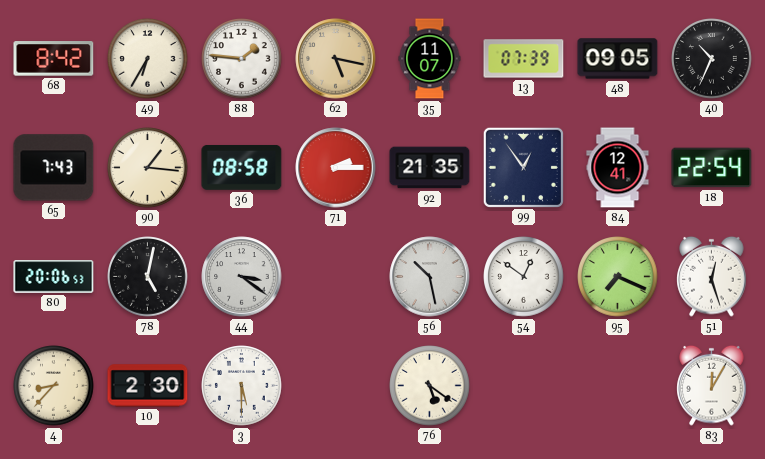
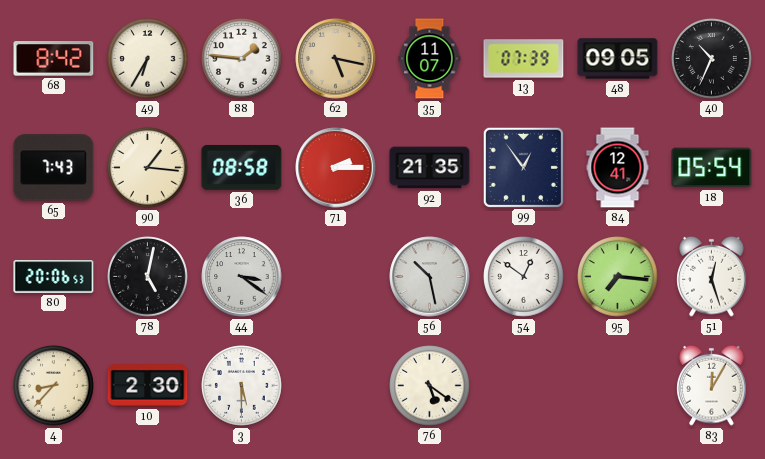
18: 22:54 -> 05:54
95: 7:19 -> 7:16
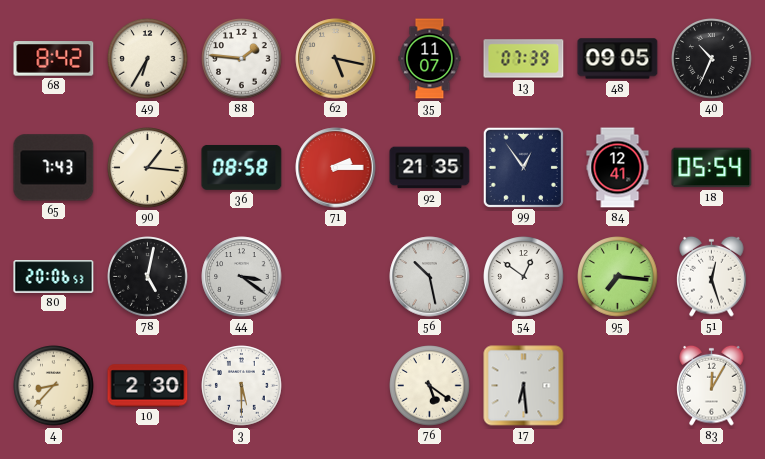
17: none -> 6:29
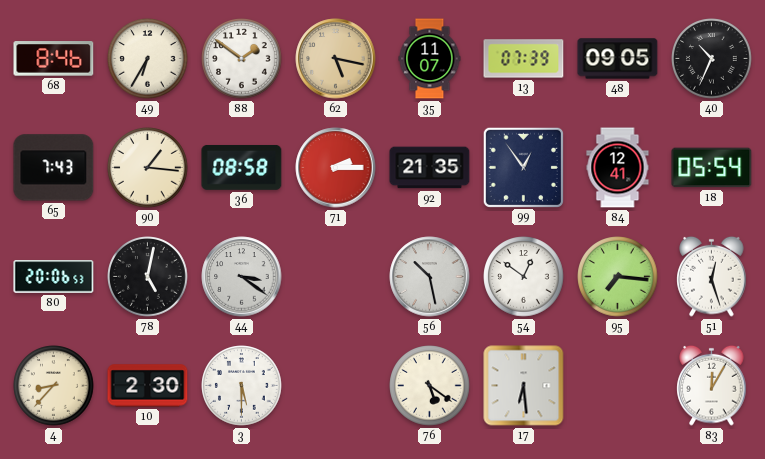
68: 8:42 -> 8:46
88: 1:46 -> 1:51
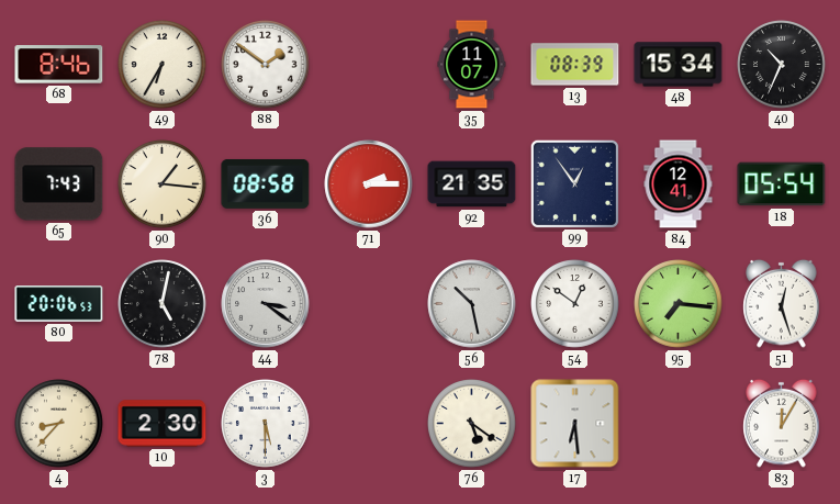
62: 5:17 -> none
13: 07:39 -> 08:39
48: 09:05 -> 15:34
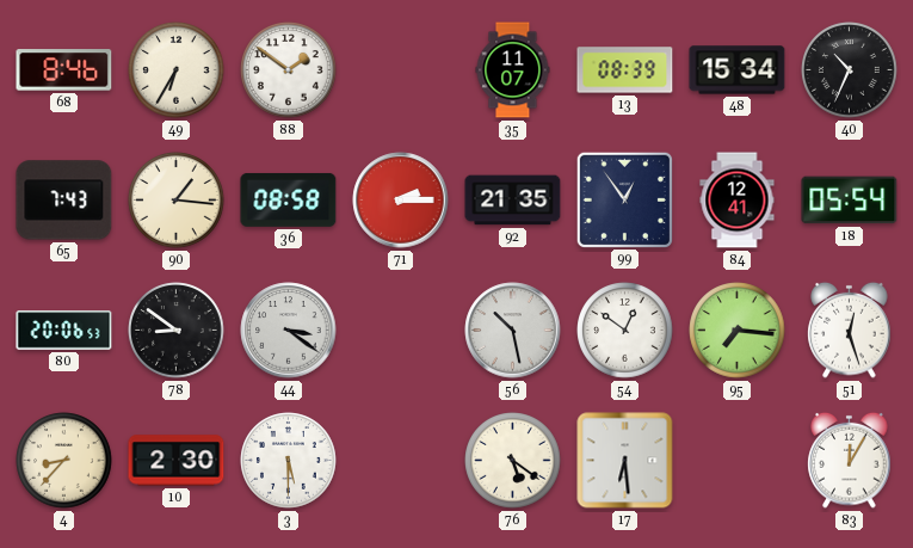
78: 5:02 -> 8:51
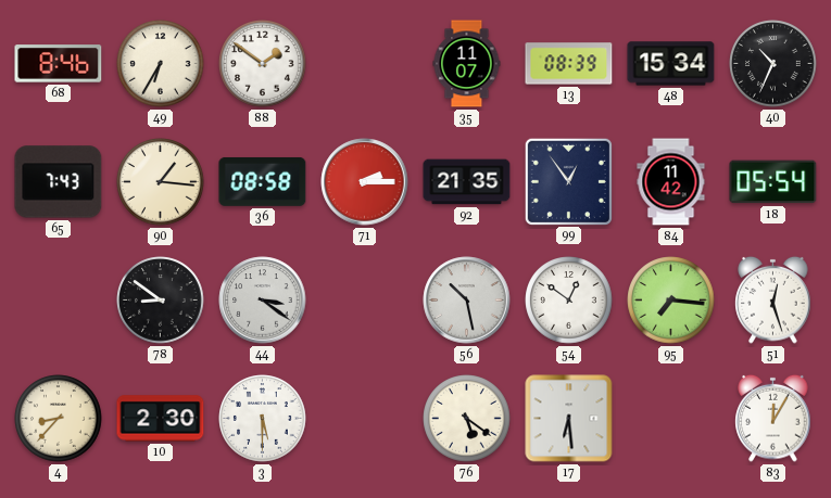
84: 12:41 -> 11:42
80: 20:06 -> none
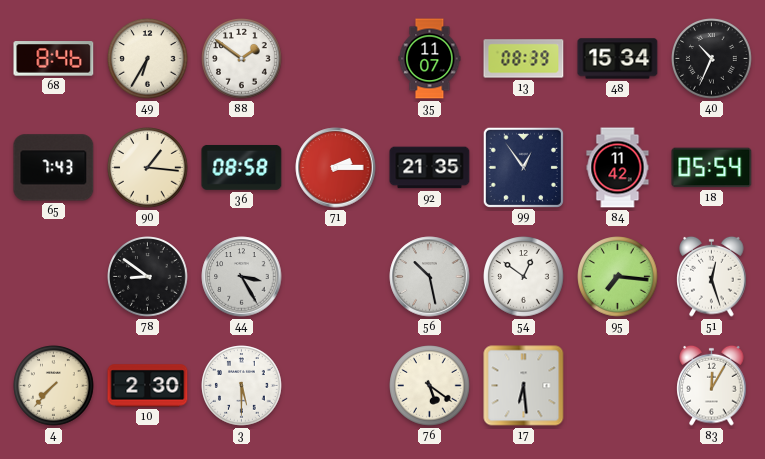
44: 3:21 -> 3:25
4: 8:37 -> 7:37
